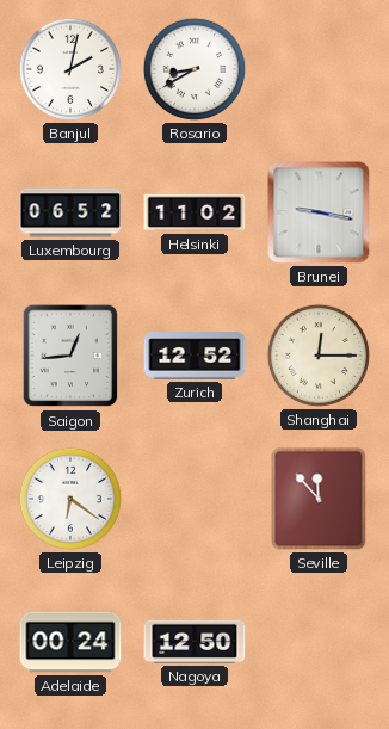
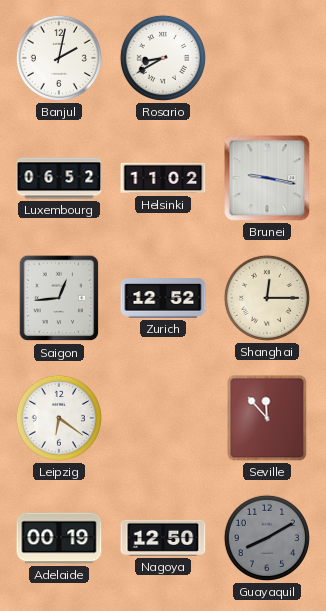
Adelaide: 00:24 -> 00:19
Guayaquil: none -> 8:10
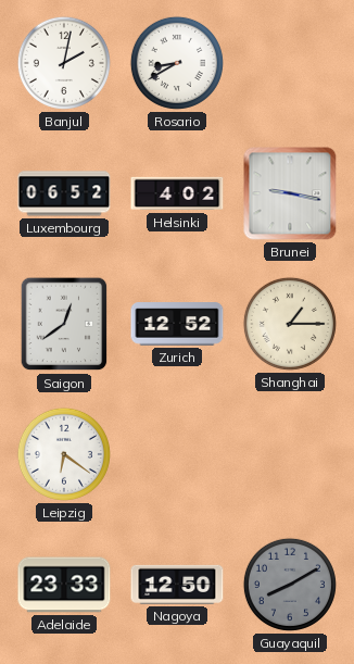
Helsinki: 11:02 -> 4:02
Saigon: 12:44 -> 12:39
Shanghai: 12:15 -> 1:15
Seville: 11:53 -> none
Adelaide: 00:19 -> 23:33
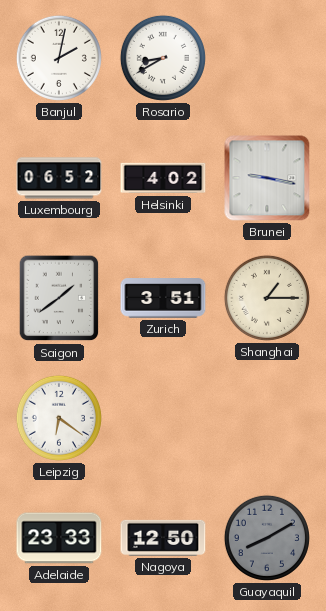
Saigon: 12:39 -> 1:39
Zurich: 12:52 -> 3:51
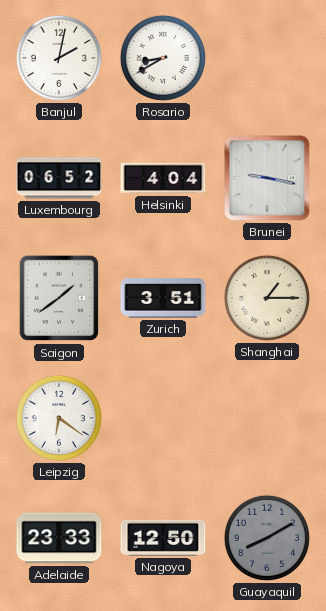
Helsinki: 4:02 -> 4:04
